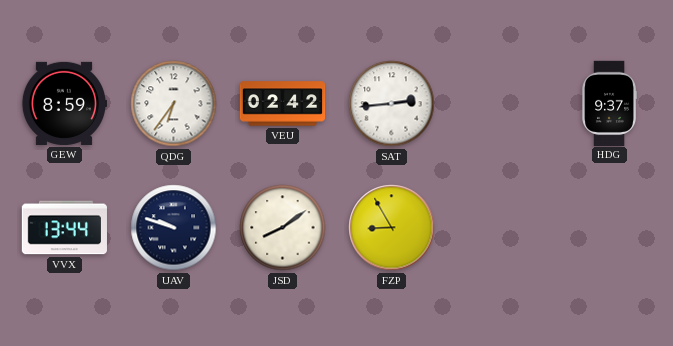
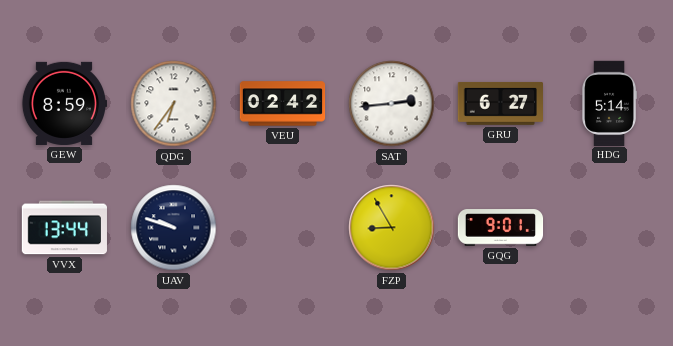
GRU: none -> 6:27
HDG: 9:37 -> 5:14
JSD: 8:09 -> none
GQG: none -> 9:01
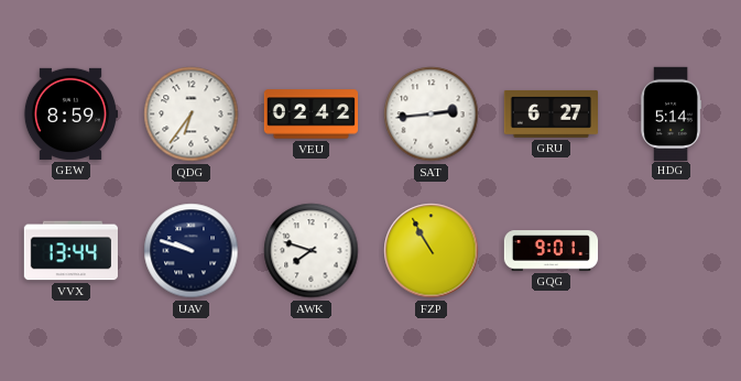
AWK: none -> 7:48
FZP: 8:55 -> 10:55
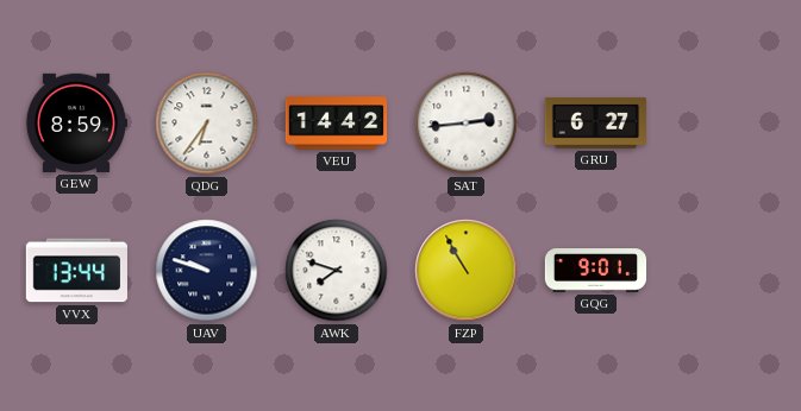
VEU: 02:42 -> 14:42
HDG: 5:14 -> none
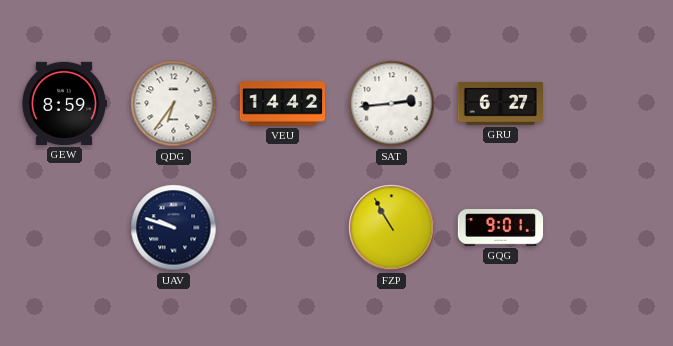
VVX: 13:44 -> none
AWK: 7:48 -> none
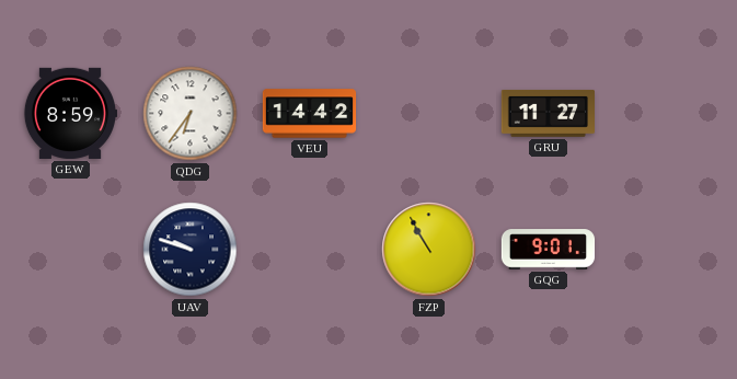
SAT: 2:44 -> none
GRU: 6:27 -> 11:27
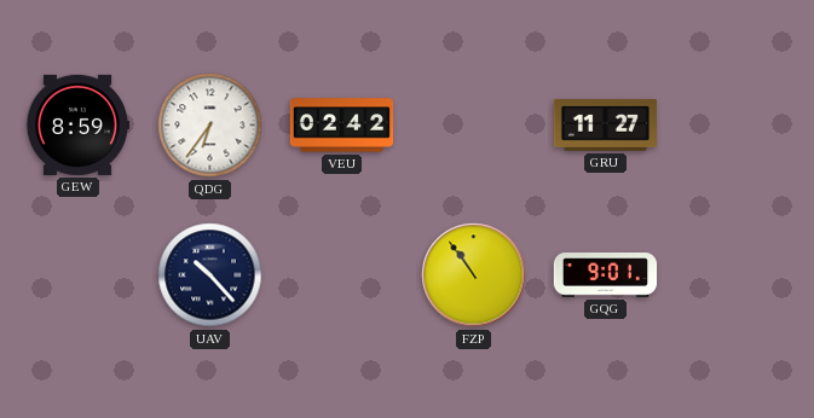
VEU: 14:42 -> 02:42
UAV: 9:48 -> 10:23
FZP: 10:55 -> 10:54
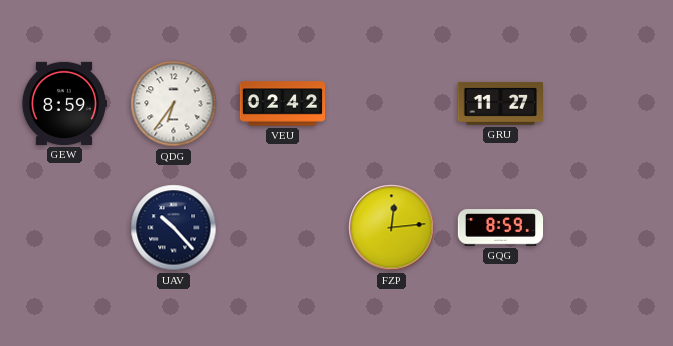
FZP: 10:54 -> 12:14
GQG: 9:01 -> 8:59
